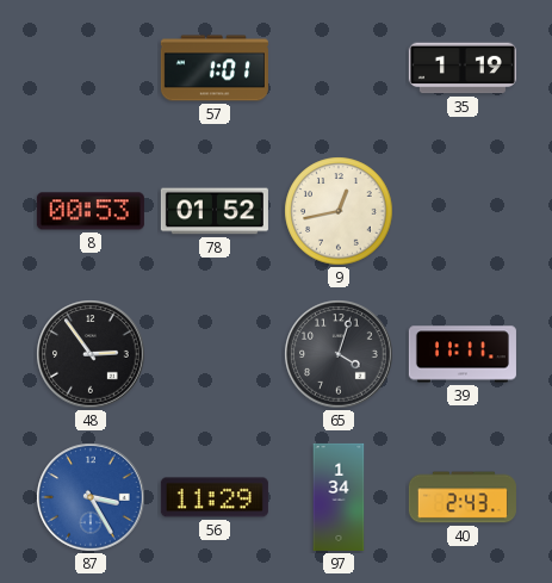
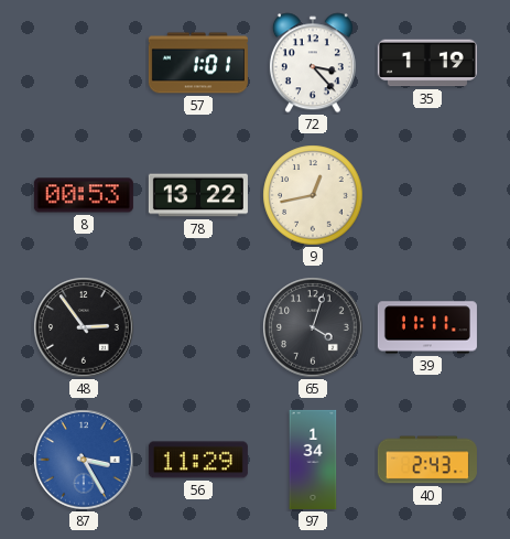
72: none -> 3:23
78: 01:52 -> 13:22
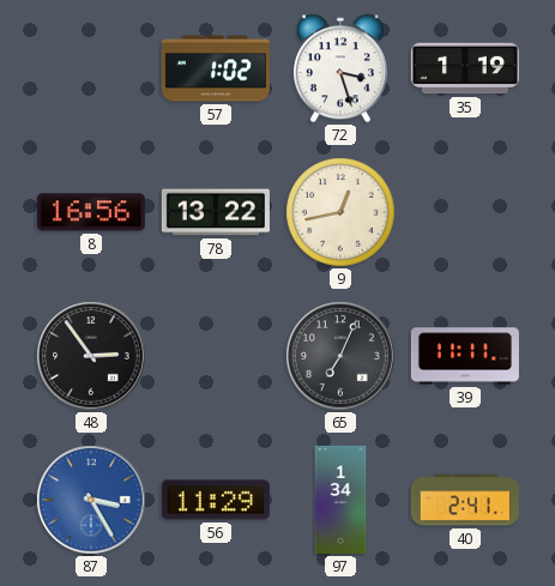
57: 1:01 -> 1:02
72: 3:23 -> 3:27
8: 00:53 -> 16:56
65: 4:03 -> 7:04
40: 2:43 -> 2:41
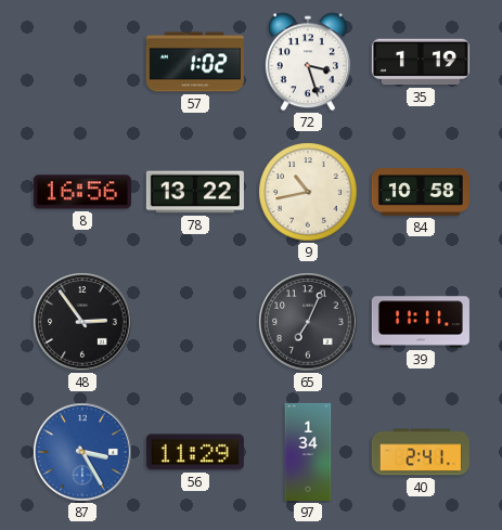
9: 12:43 -> 10:43
84: none -> 10:58
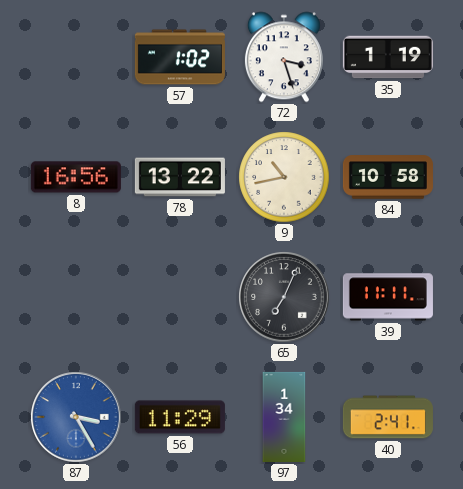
48: 2:54 -> none
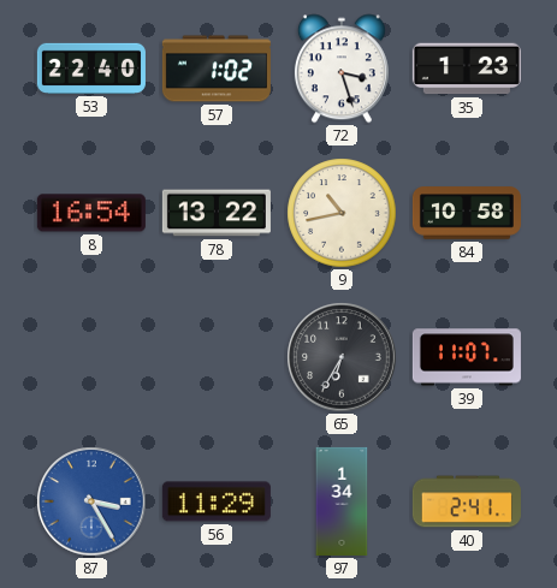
53: none -> 22:40
35: 1:19 -> 1:23
8: 16:56 -> 16:54
65: 7:04 -> 6:35
39: 11:11 -> 11:07
